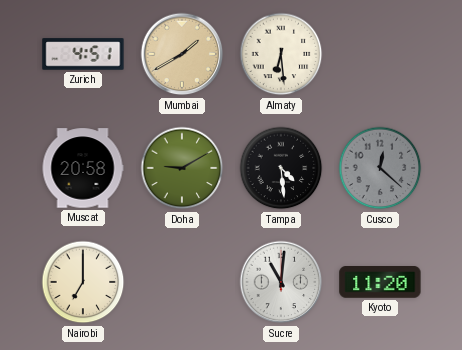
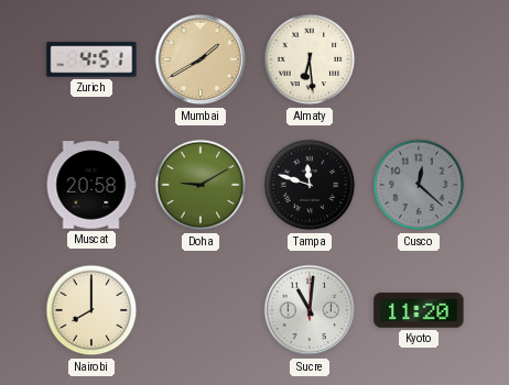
Tampa: 4:29 -> 11:48
Nairobi: 7:00 -> 8:00
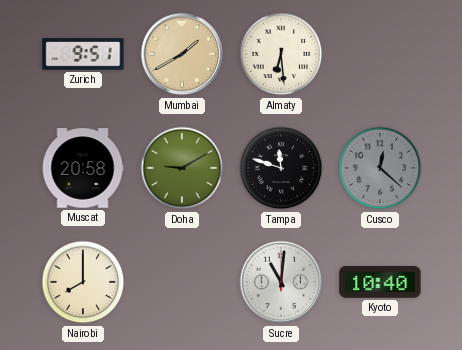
Zurich: 4:51 -> 9:51
Kyoto: 11:20 -> 10:40
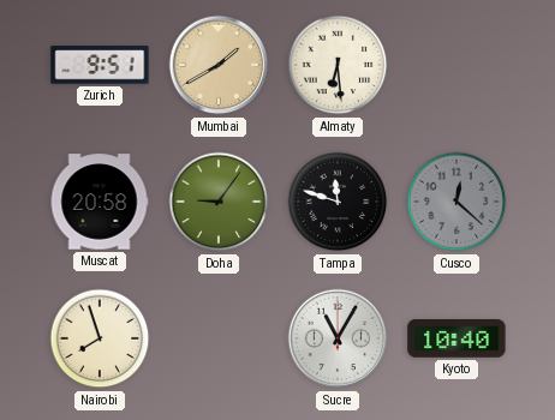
Doha: 9:10 -> 9:06
Nairobi: 8:00 -> 7:57
Sucre: 11:01 -> 11:05
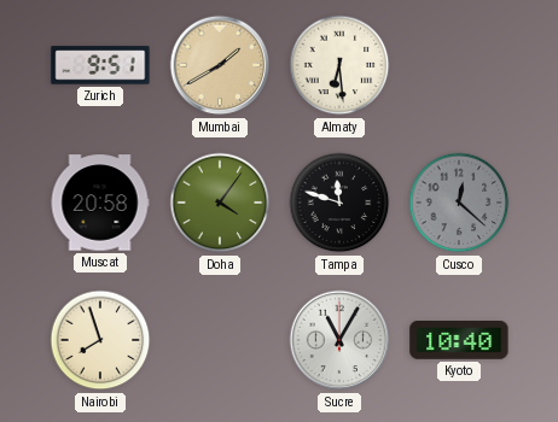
Doha: 9:06 -> 4:06
